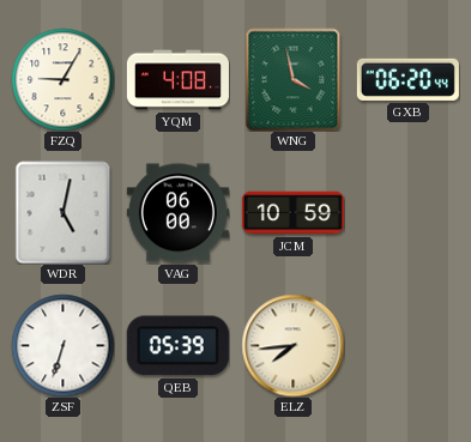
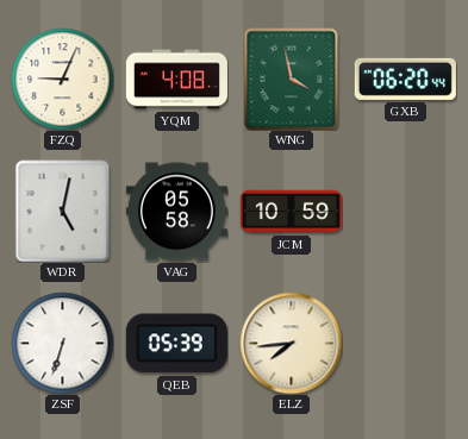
FZQ: 9:05 -> 9:04
VAG: 06:00 -> 05:58
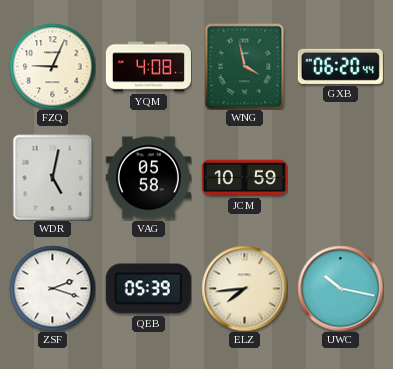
ZSF: 6:33 -> 2:18
UWC: none -> 10:17
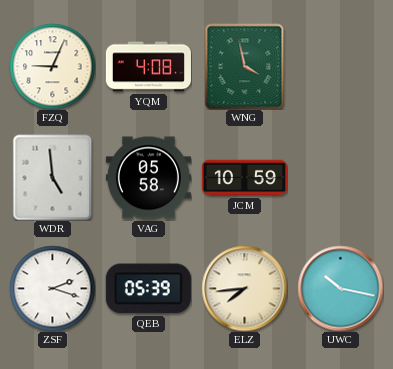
GXB: 06:20 -> none
WDR: 5:02 -> 4:59
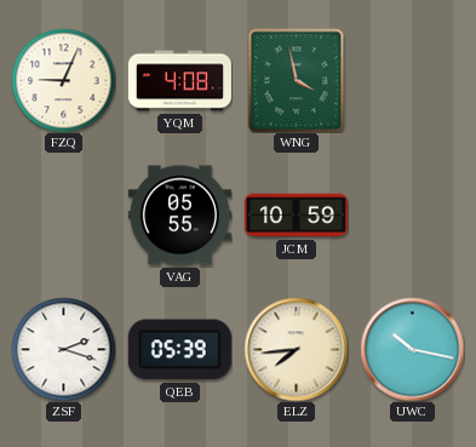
WDR: 4:59 -> none
VAG: 05:58 -> 05:55
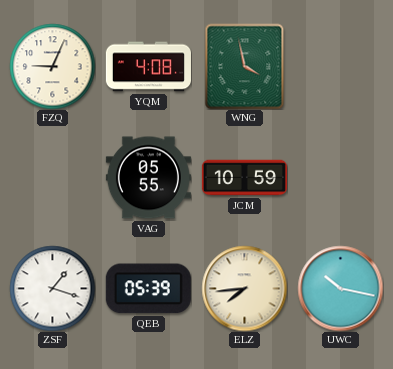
ZSF: 2:18 -> 1:18
